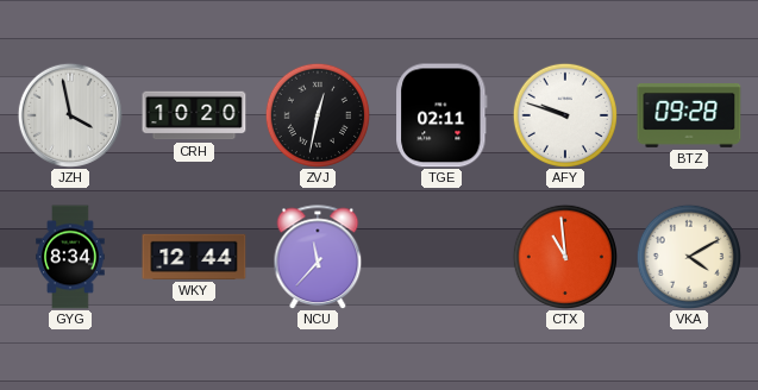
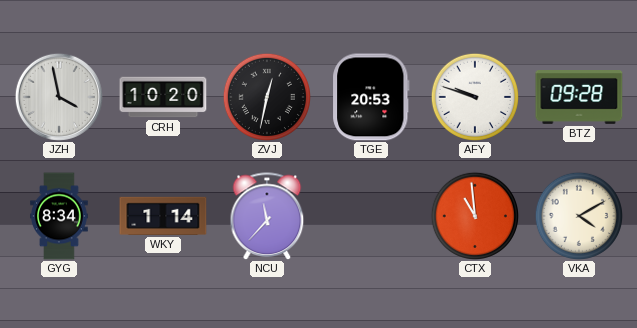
TGE: 02:11 -> 20:53
WKY: 12:44 -> 1:14
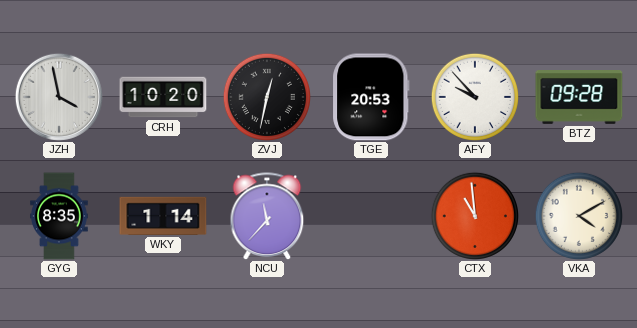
AFY: 9:48 -> 9:53
GYG: 8:34 -> 8:35
